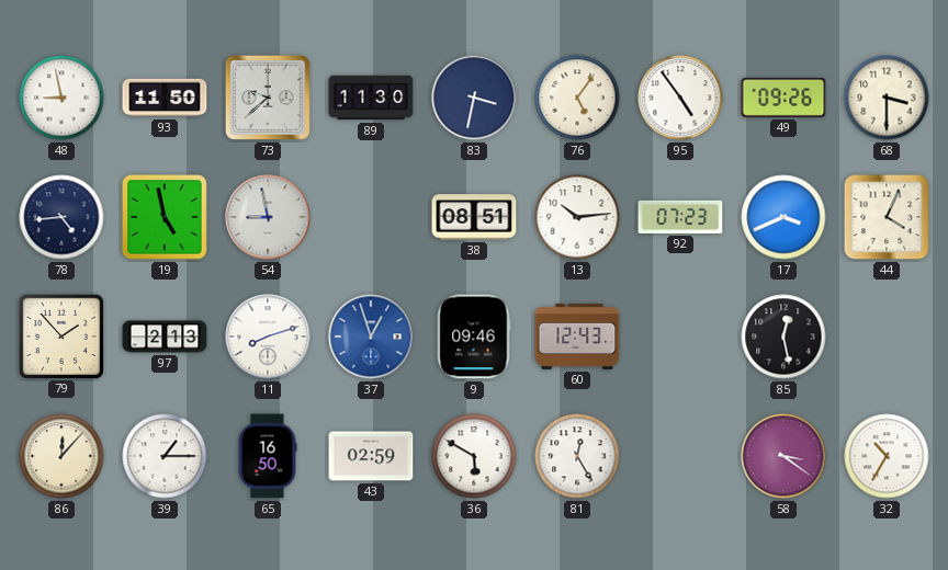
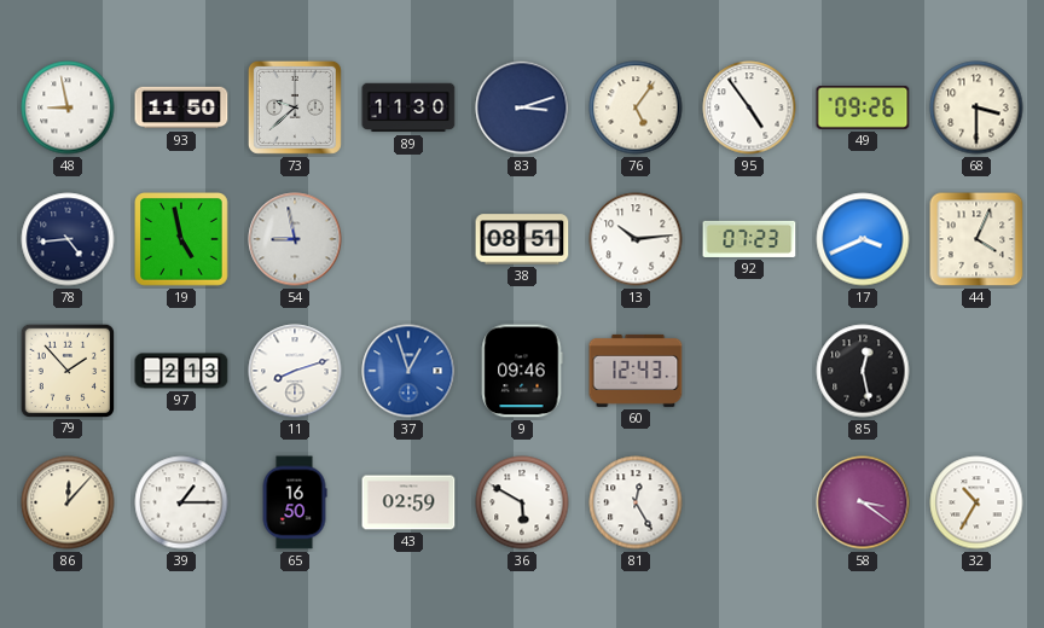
83: 3:32 -> 3:12
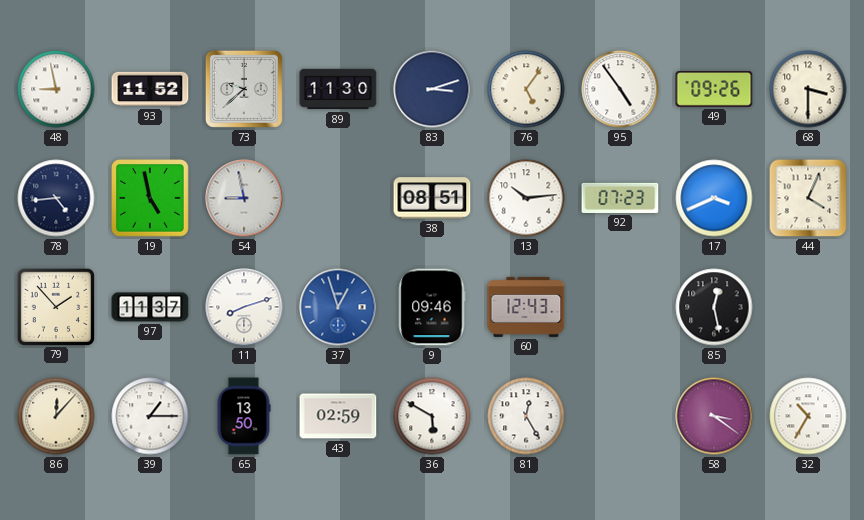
93: 11:50 -> 11:52
97: 2:13 -> 11:37
65: 16:50 -> 13:50
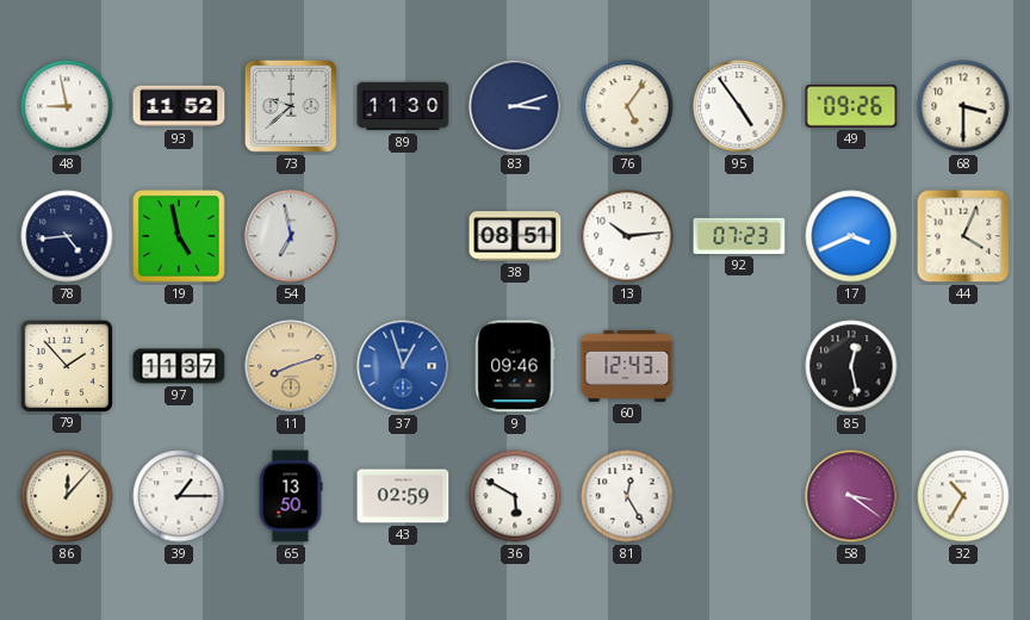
54: 8:58 -> 6:58
11 dial: white -> champagne
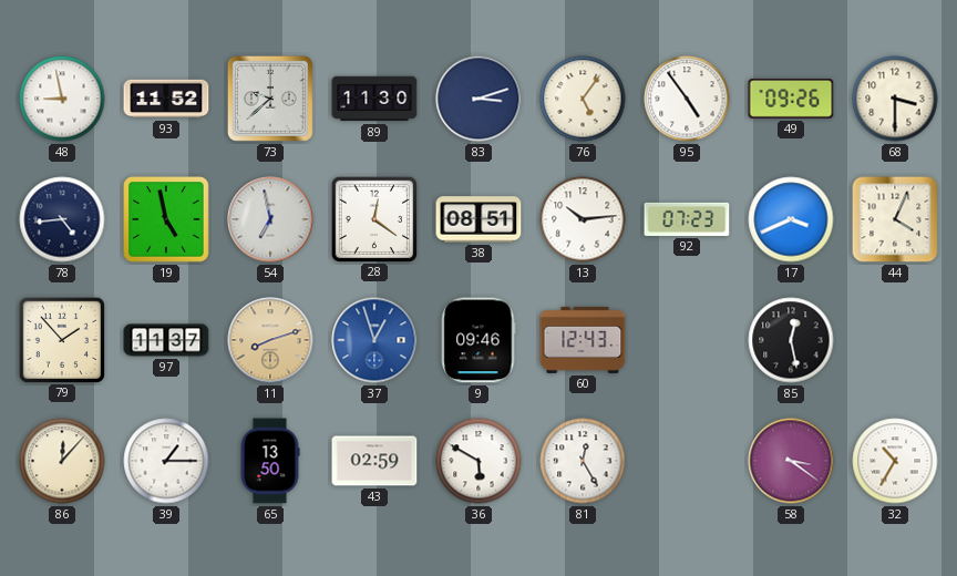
28: none -> 12:21
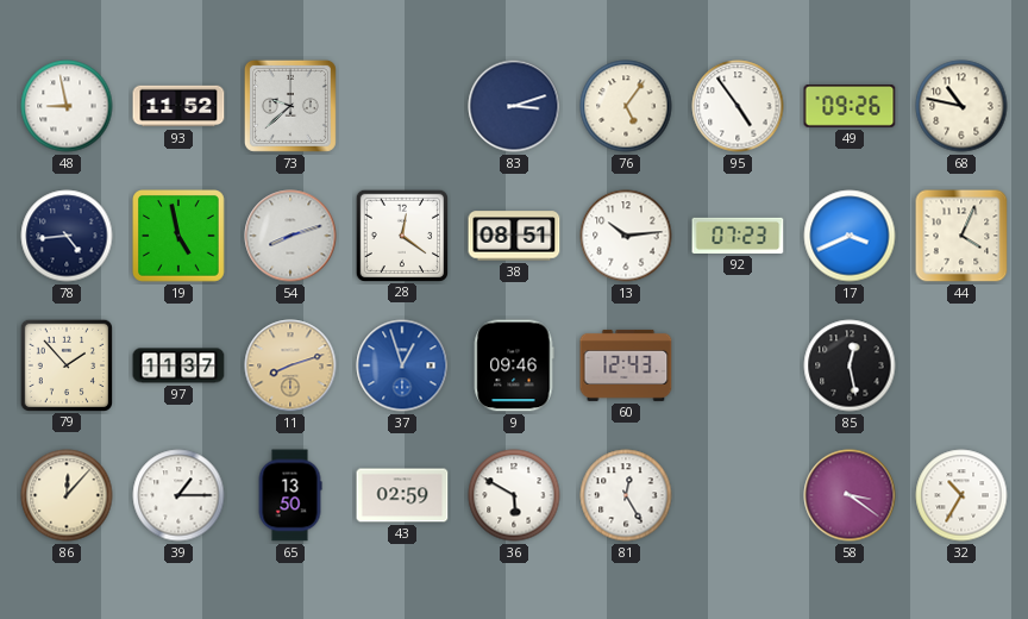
89: 11:30 -> none
68: 3:30 -> 10:47
54: 6:58 -> 8:12
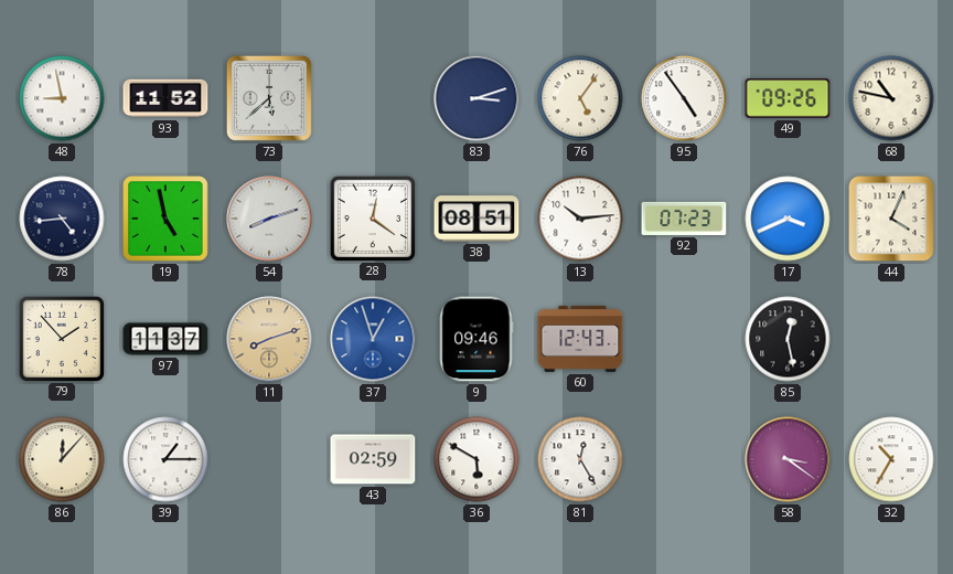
73: 9:38 -> 5:38
65: 13:50 -> none
